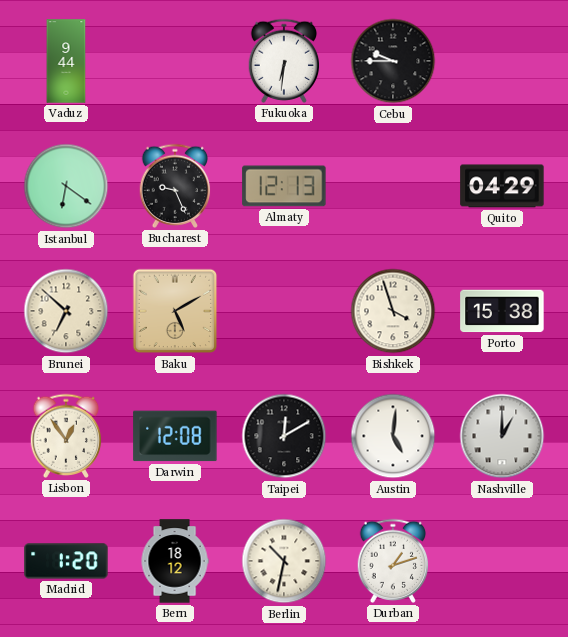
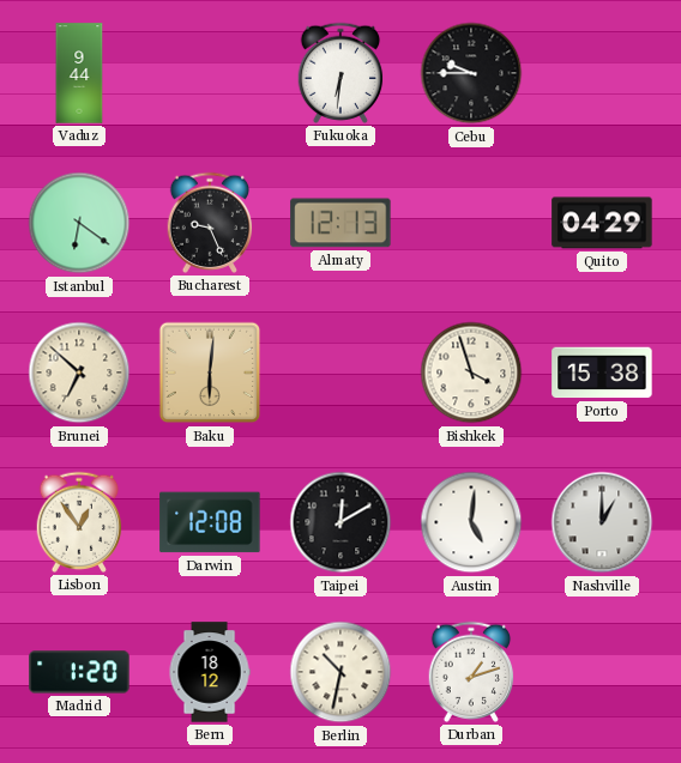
Baku: 5:10 -> 6:01
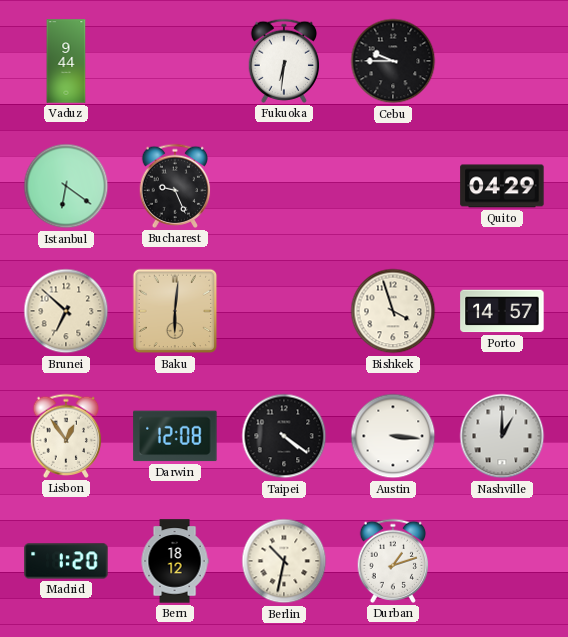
Almaty: 12:13 -> none
Porto: 15:38 -> 14:57
Taipei: 12:10 -> 4:21
Austin: 5:01 -> 3:16
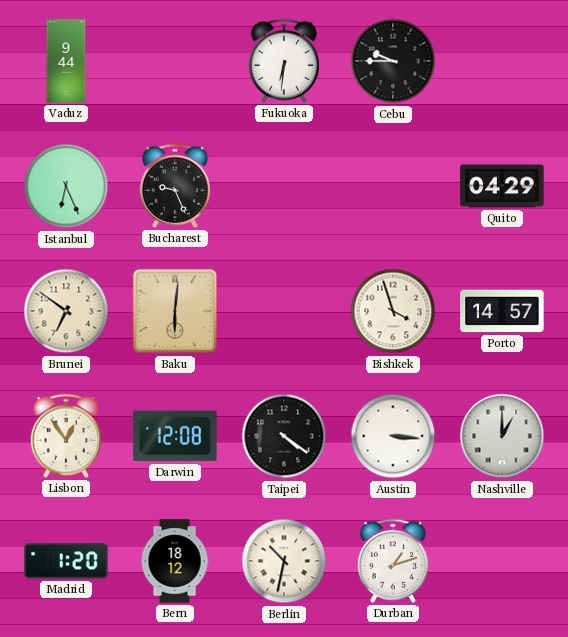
Istanbul: 6:21 -> 6:26
Brunei: 6:52 -> 6:51
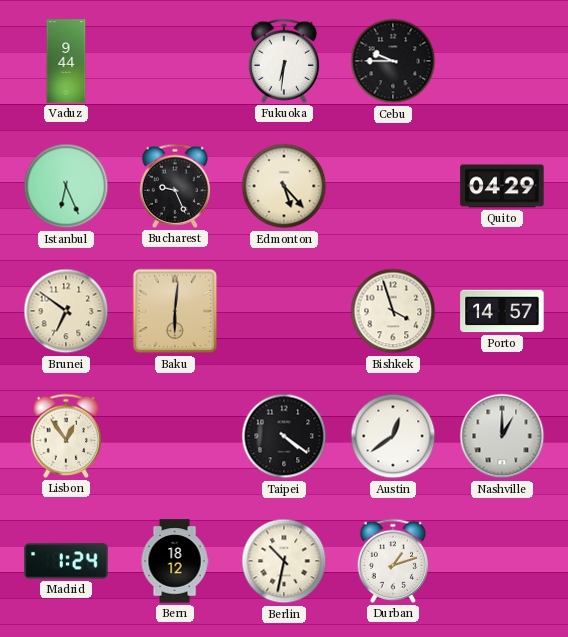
Edmonton: none -> 5:23
Darwin: 12:08 -> none
Austin: 3:16 -> 12:39
Madrid: 1:20 -> 1:24
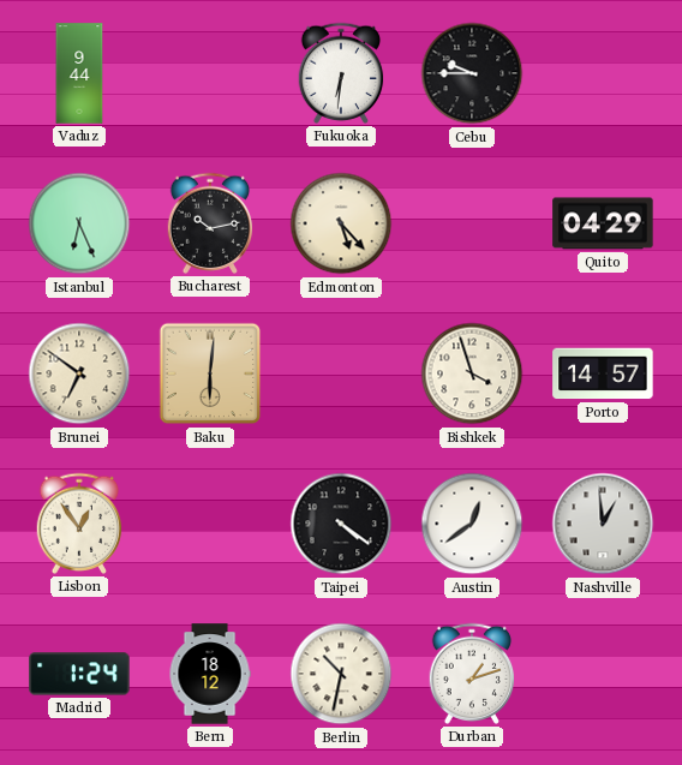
Bucharest: 9:26 -> 10:13
Nashville: 1:00 -> 12:59
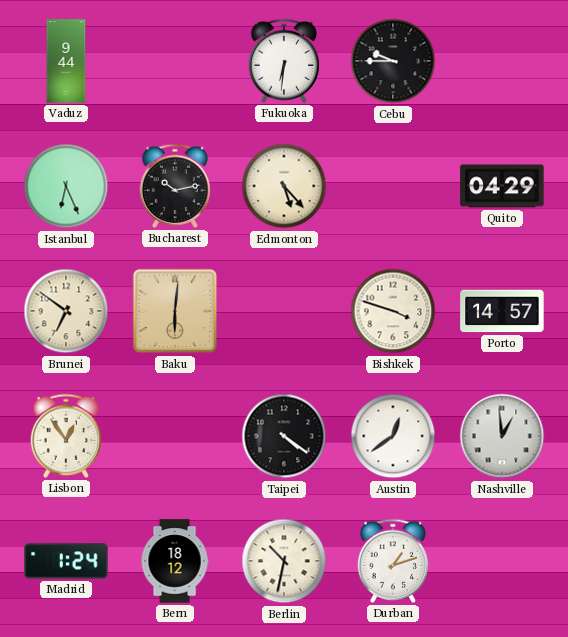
Bishkek: 3:57 -> 3:48
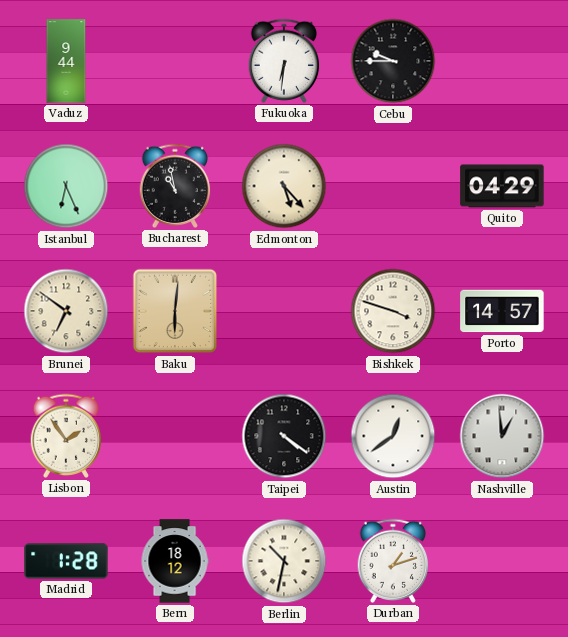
Bucharest: 10:13 -> 10:58
Lisbon: 12:54 -> 1:54
Madrid: 1:24 -> 1:28
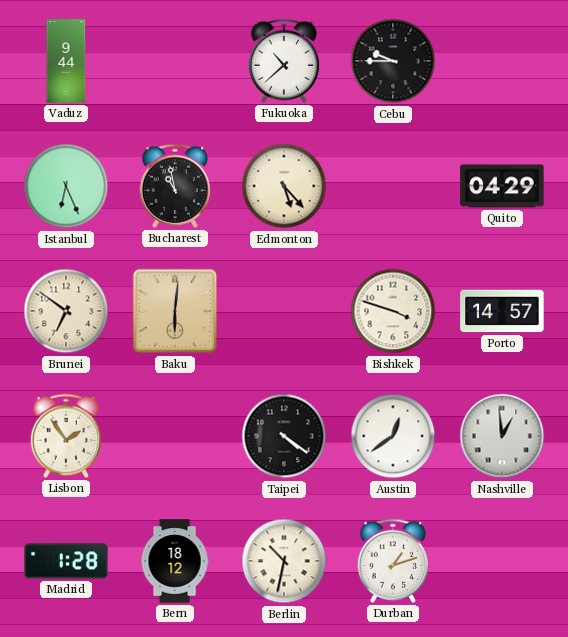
Fukuoka: 6:31 -> 10:38
